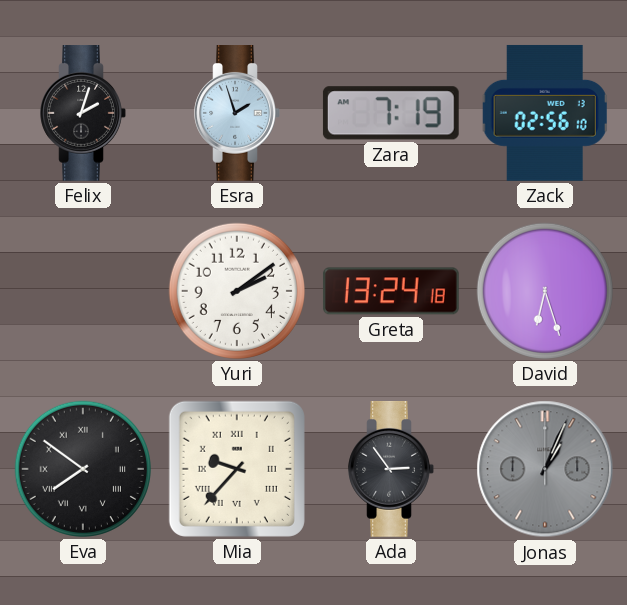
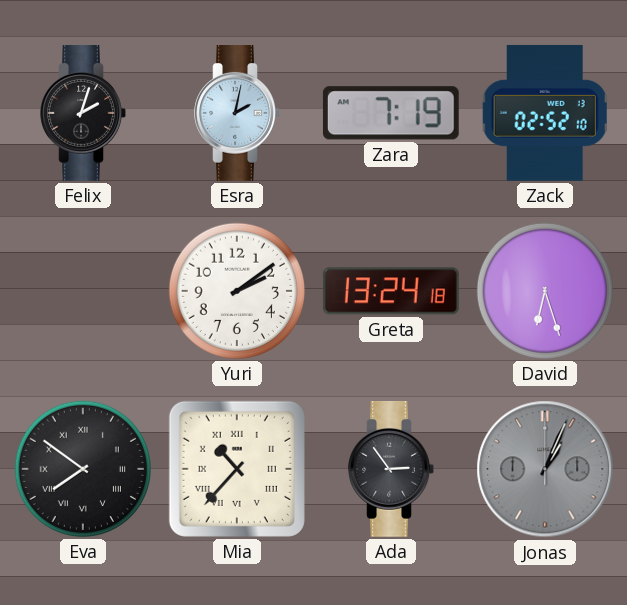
Esra: 1:57 -> 2:02
Zack: 02:56 -> 02:52
Mia: 9:37 -> 10:37
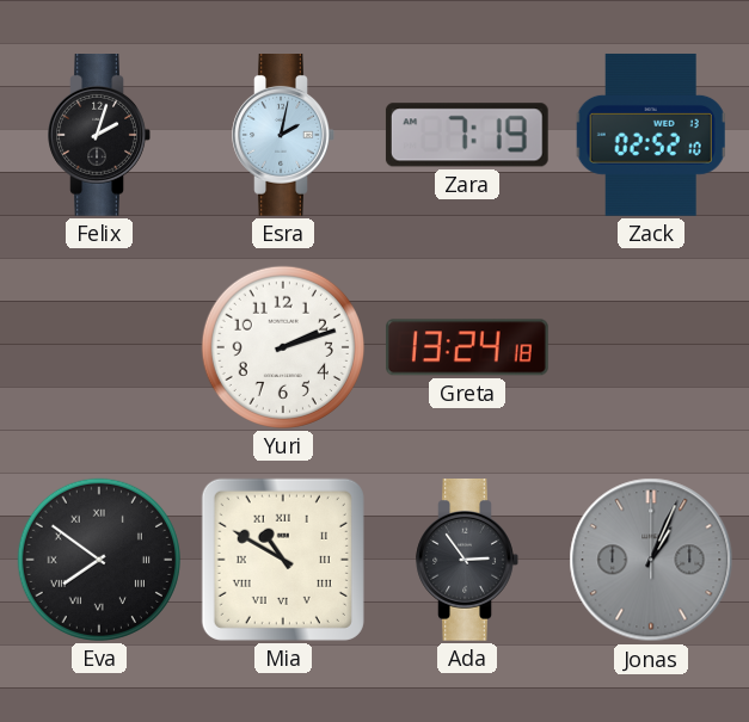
Yuri: 2:09 -> 2:12
David: 6:27 -> none
Mia: 10:37 -> 10:50
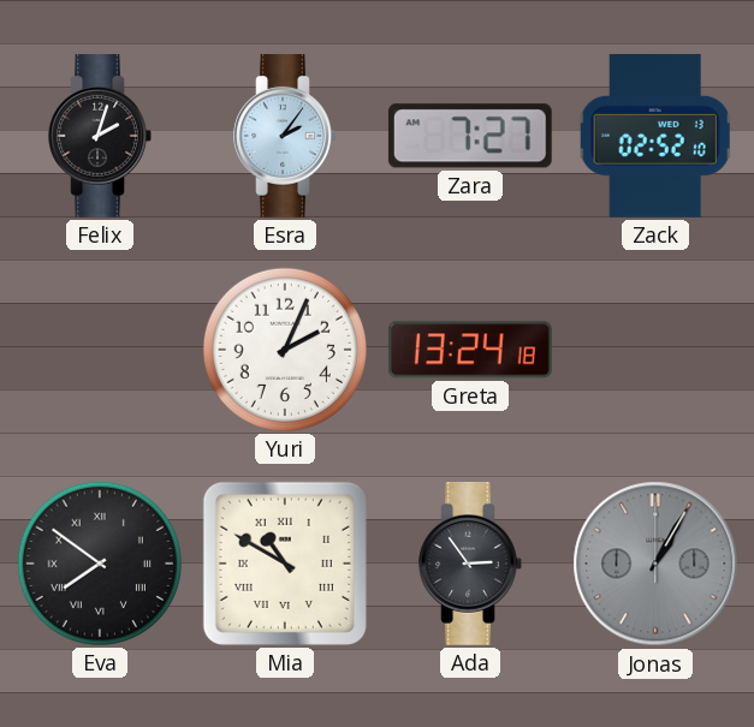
Esra: 2:02 -> 2:06
Zara: 7:19 -> 7:27
Yuri: 2:12 -> 2:04
Jonas: 1:04 -> 1:05
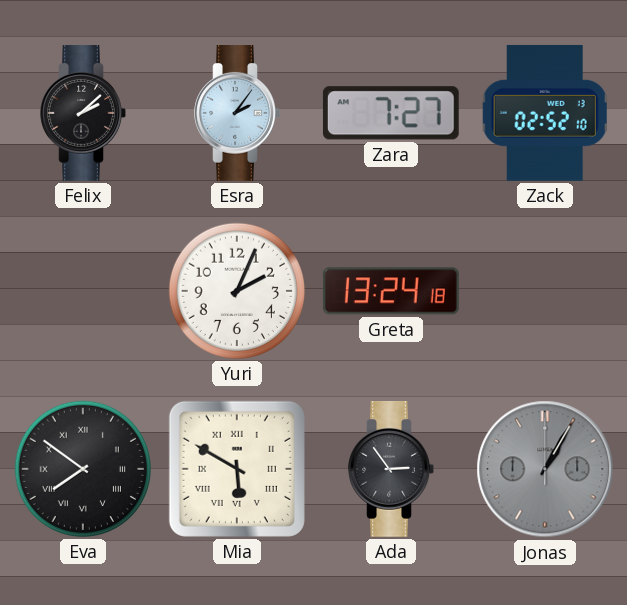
Felix: 2:03 -> 2:08
Mia: 10:50 -> 5:50
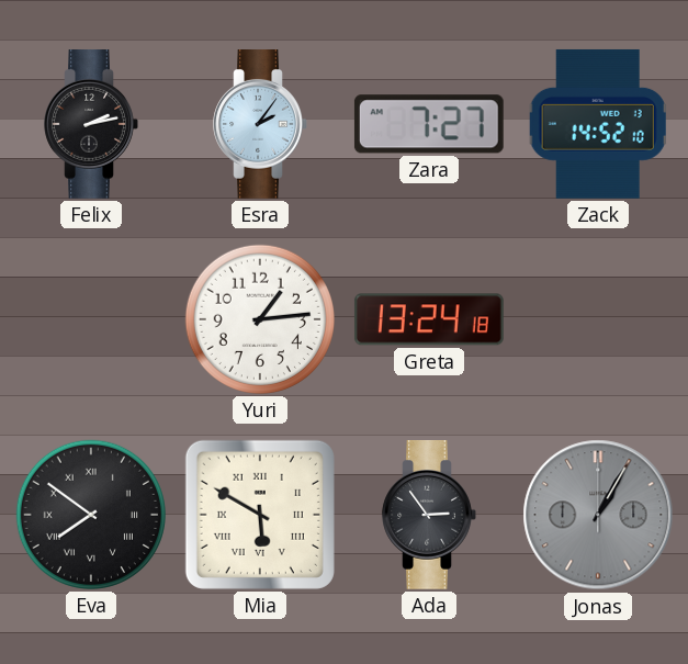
Felix: 2:08 -> 2:13
Zack: 02:52 -> 14:52
Yuri: 2:04 -> 1:14
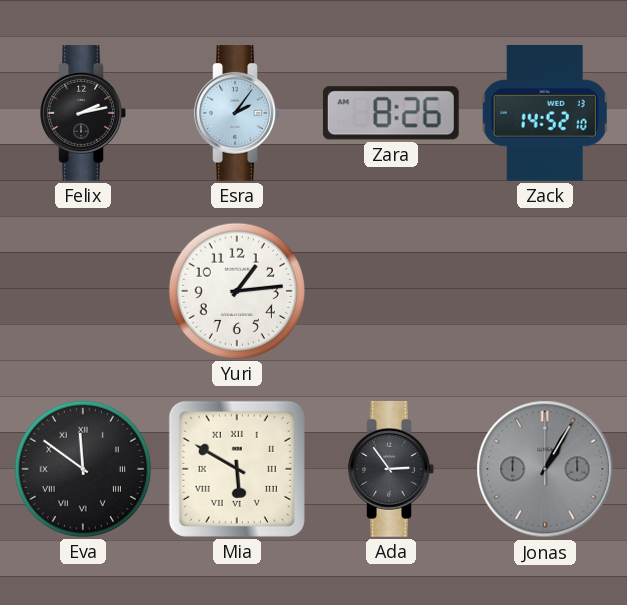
Zara: 7:27 -> 8:26
Greta: 13:24 -> none
Eva: 7:51 -> 11:51
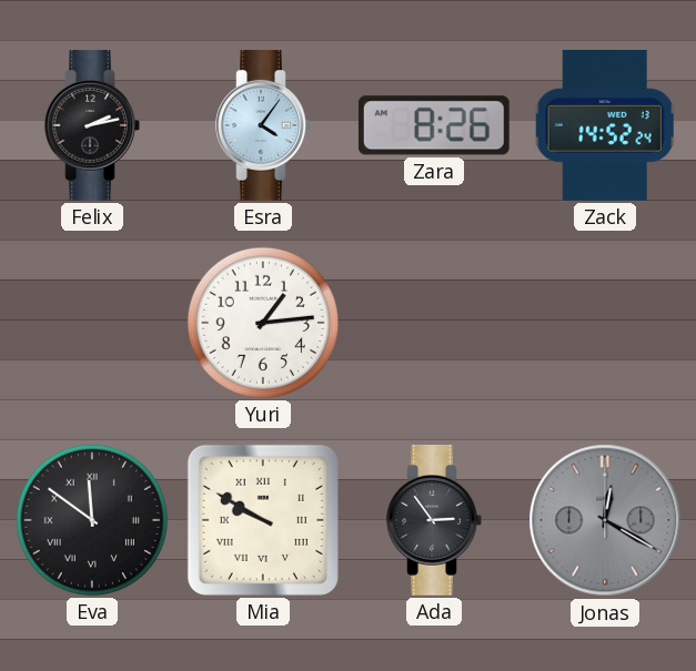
Esra: 2:06 -> 4:06
Zack: 14:52:10 -> 14:52:24
Mia: 5:50 -> 9:50
Jonas: 1:05 -> 12:20
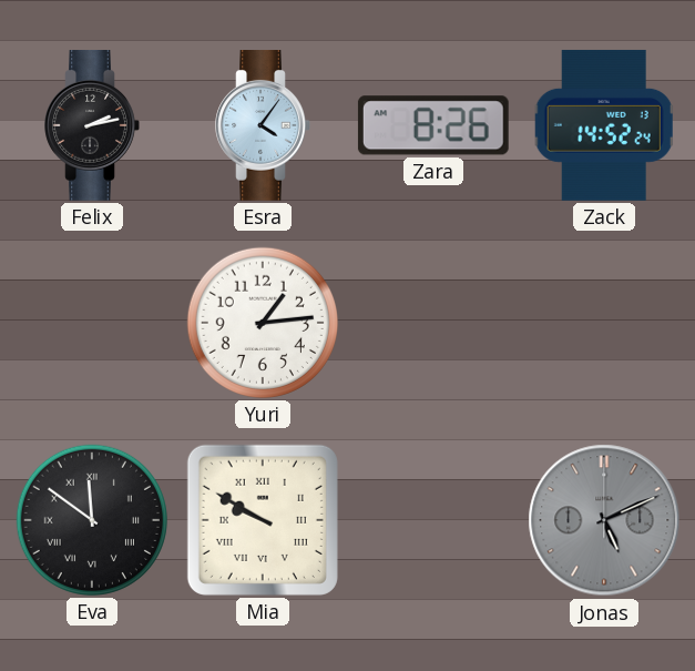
Ada: 2:54 -> none
Jonas: 12:20 -> 5:11
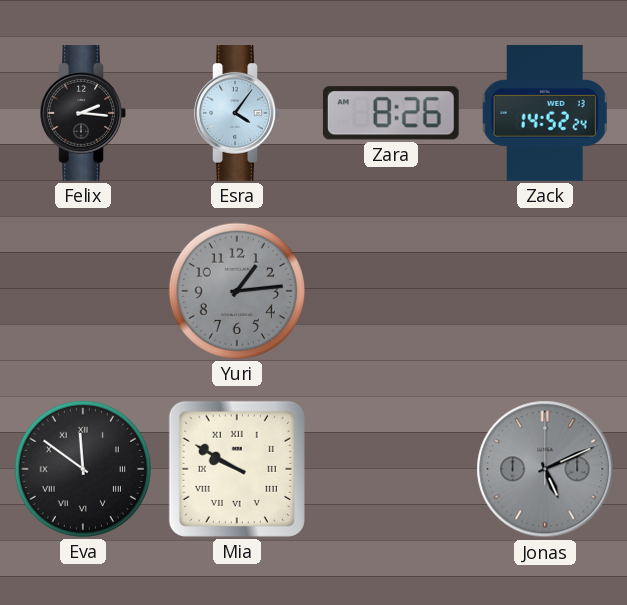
Felix: 2:13 -> 2:16
Yuri dial: white -> grey
